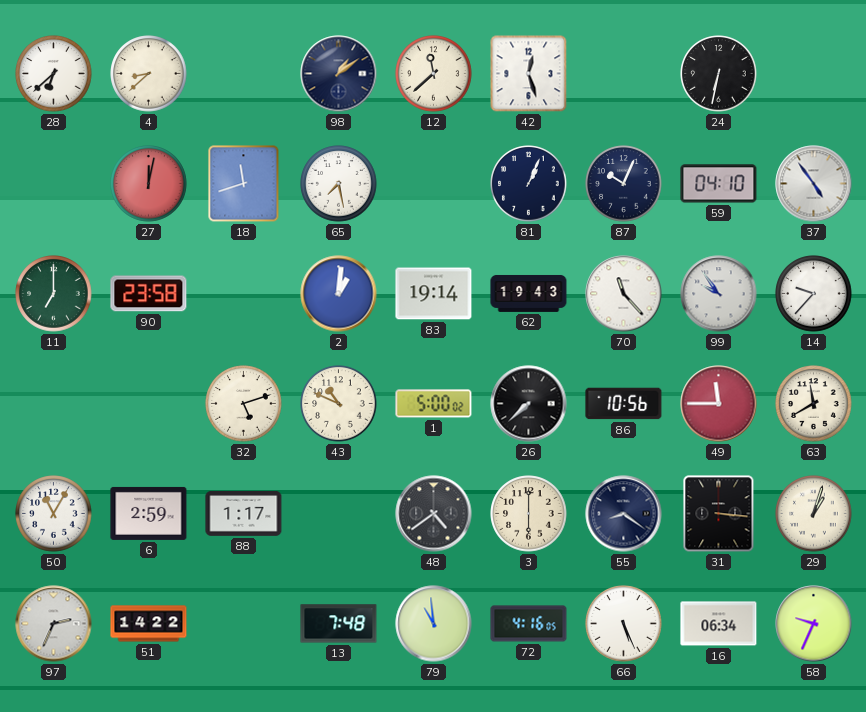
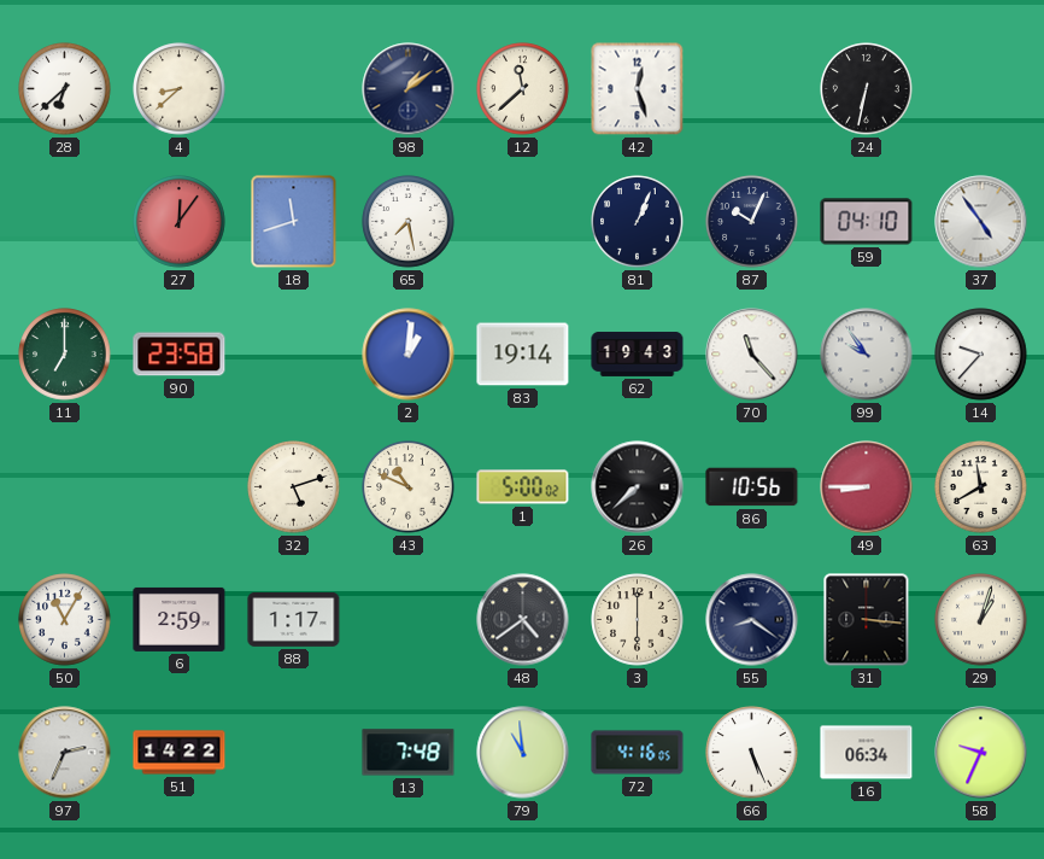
27: 12:02 -> 12:06
49: 11:45 -> 8:45
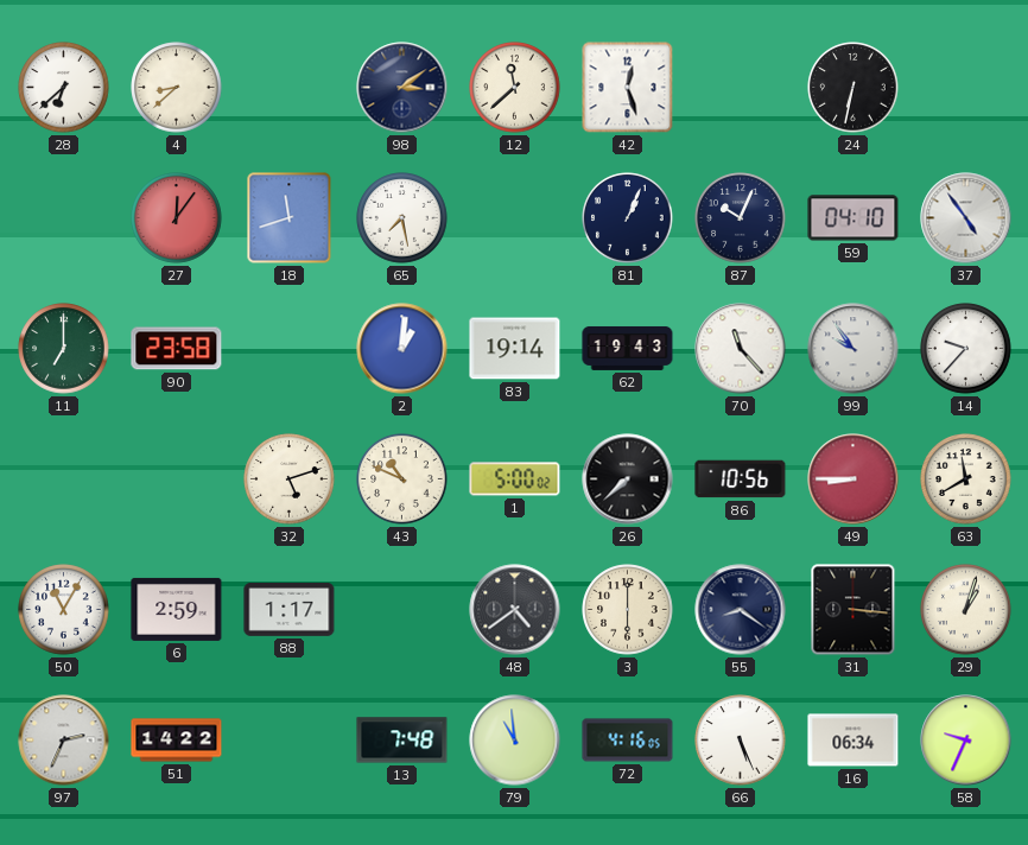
98: 1:09 -> 3:09
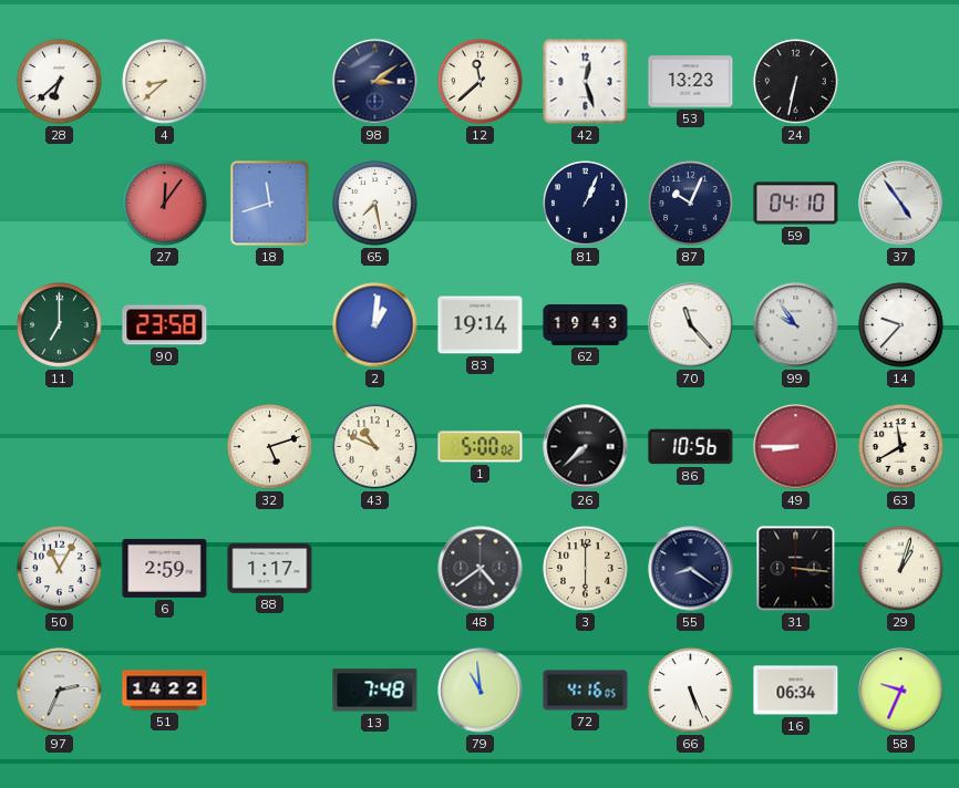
53: none -> 13:23
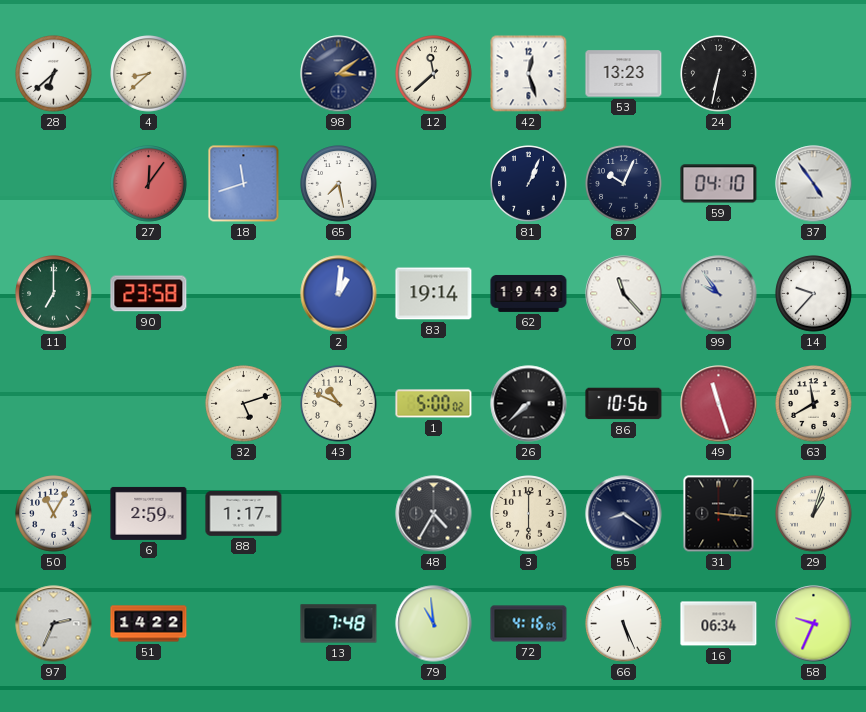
49: 8:45 -> 11:27
48: 4:39 -> 4:35
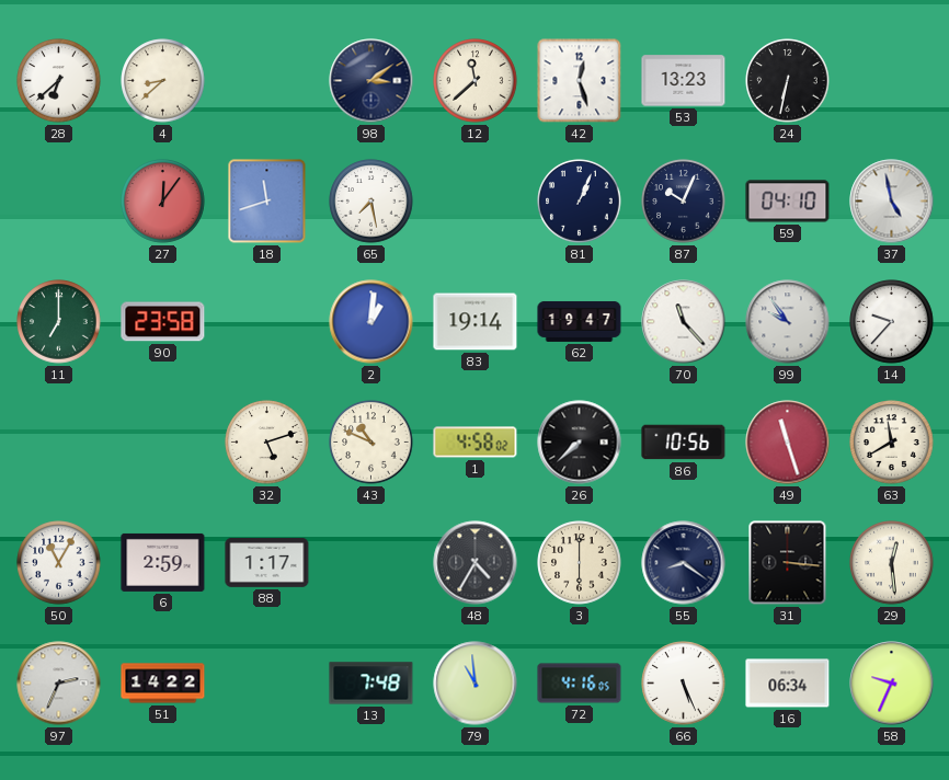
37: 4:54 -> 4:58
62: 19:43 -> 19:47
1: 5:00 -> 4:58
29: 1:03 -> 12:29
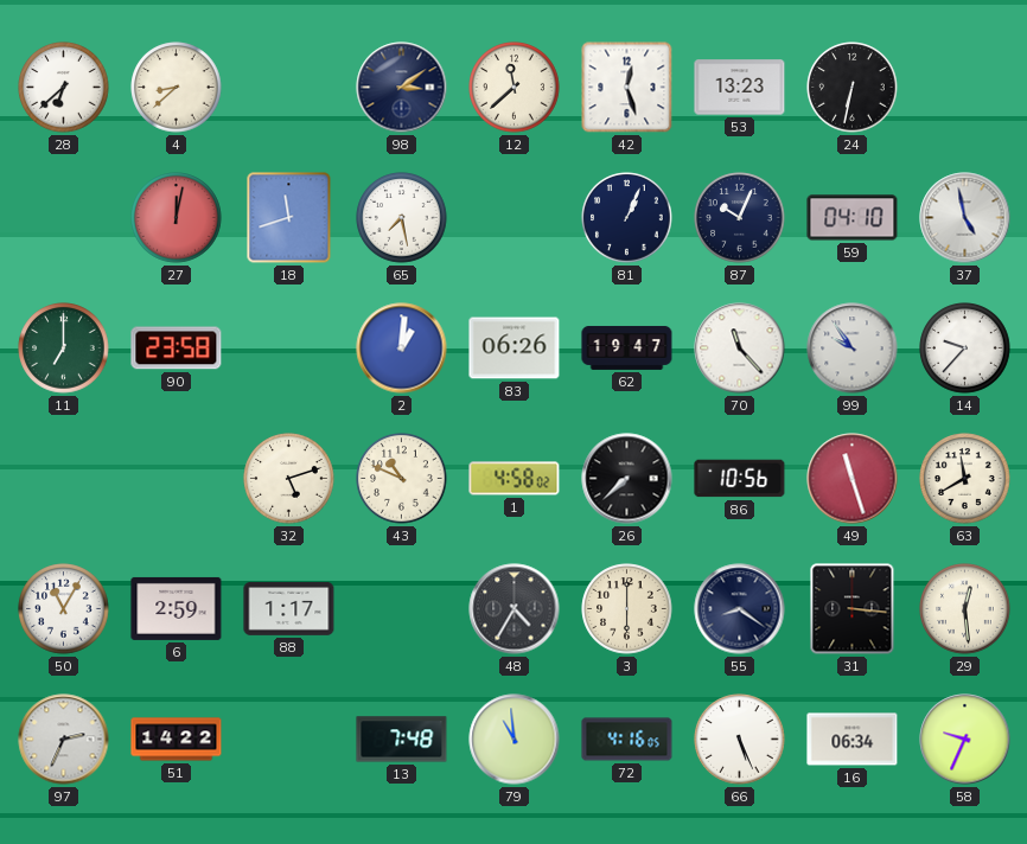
27: 12:06 -> 12:02
83: 19:14 -> 06:26
